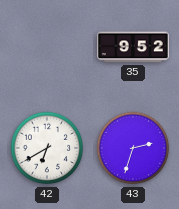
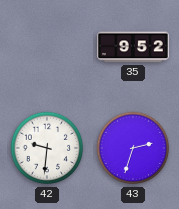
42: 6:40 -> 9:31
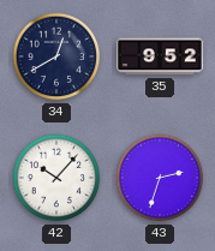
34: none -> 12:40
42: 9:31 -> 10:07
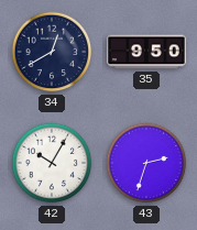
35: 9:52 -> 9:50
42: 10:07 -> 10:05
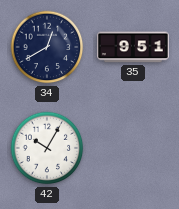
35: 9:50 -> 9:51
43: 2:33 -> none
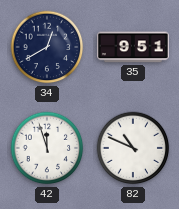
42: 10:05 -> 11:57
82: none -> 10:49
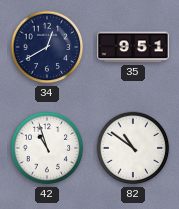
42: 11:57 -> 10:57
82: 10:49 -> 10:51
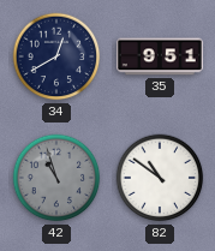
42 dial: white -> grey
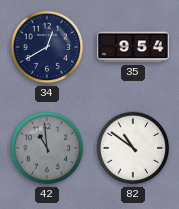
35: 9:51 -> 9:54
42: 10:57 -> 10:59
